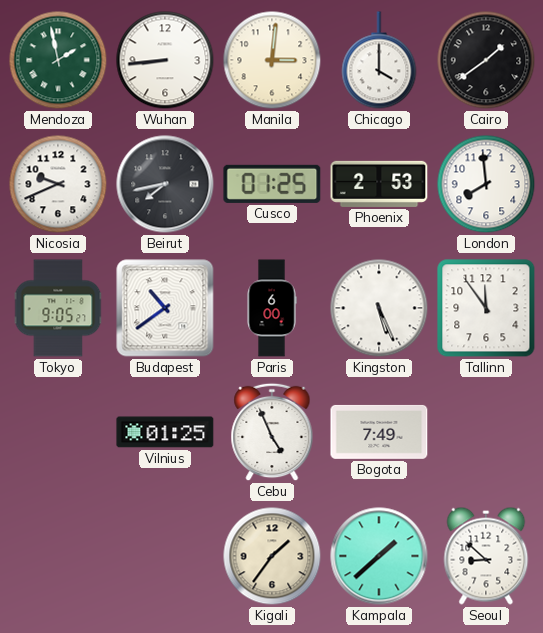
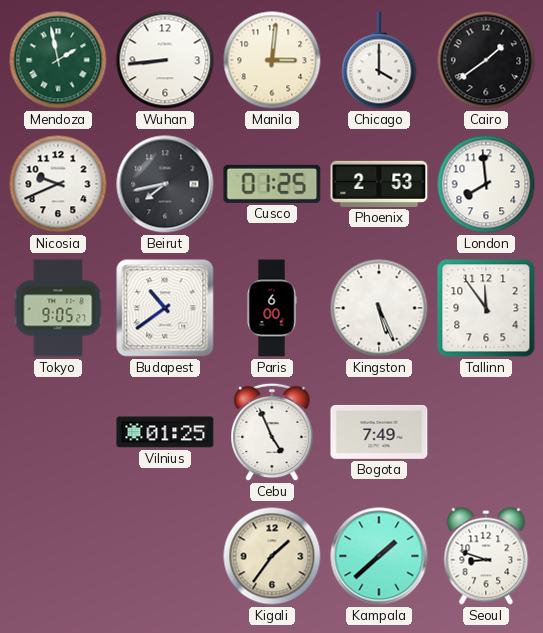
Seoul: 8:52 -> 8:48
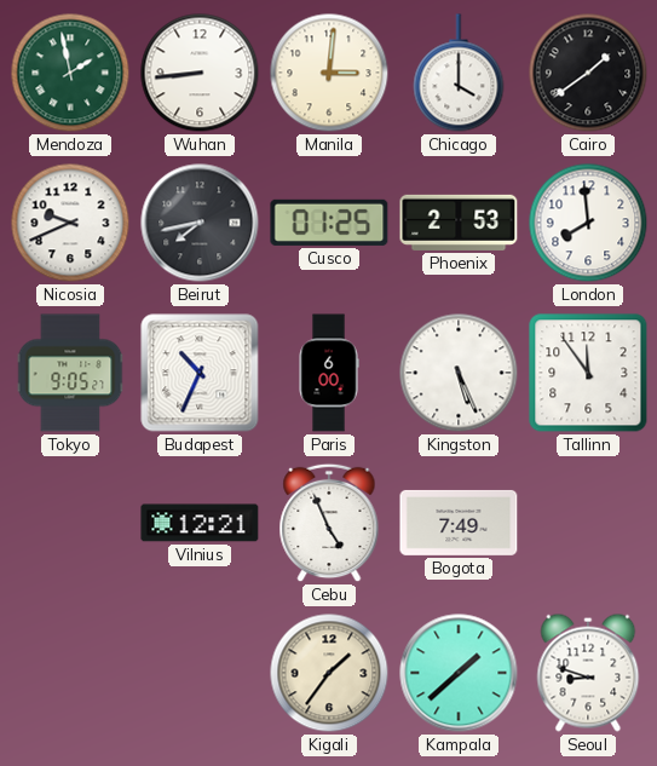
Budapest: 10:39 -> 10:34
Vilnius: 01:25 -> 12:21
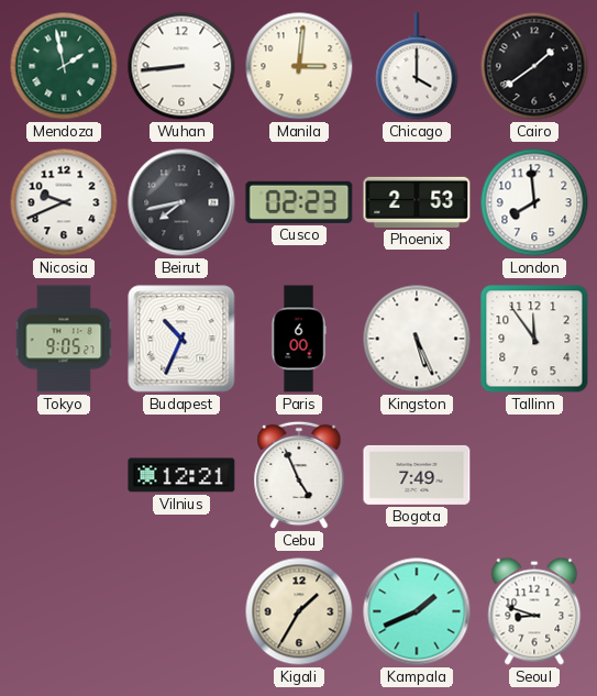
Cusco: 01:25 -> 02:23
Kigali: 1:36 -> 1:35
Kampala: 1:38 -> 1:41
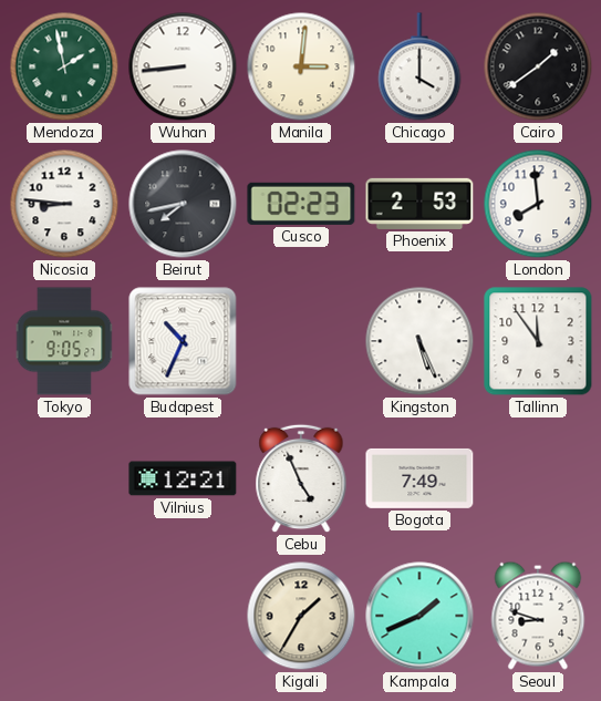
Nicosia: 9:41 -> 8:46
Paris: 6:00 -> none
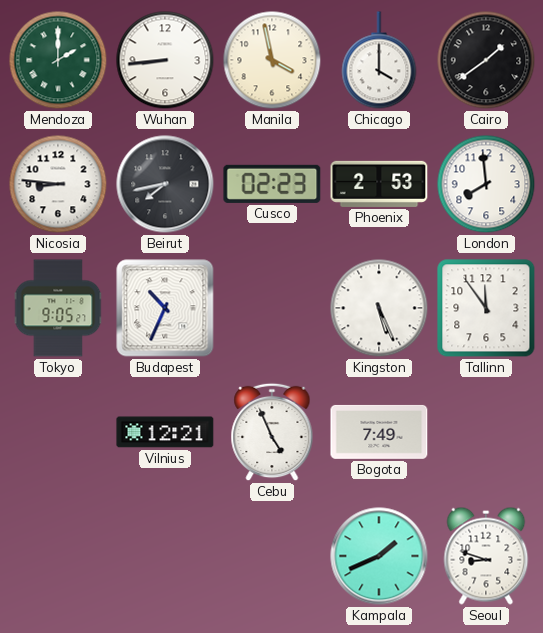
Mendoza: 1:58 -> 2:00
Manila: 3:01 -> 3:58
Kigali: 1:35 -> none
